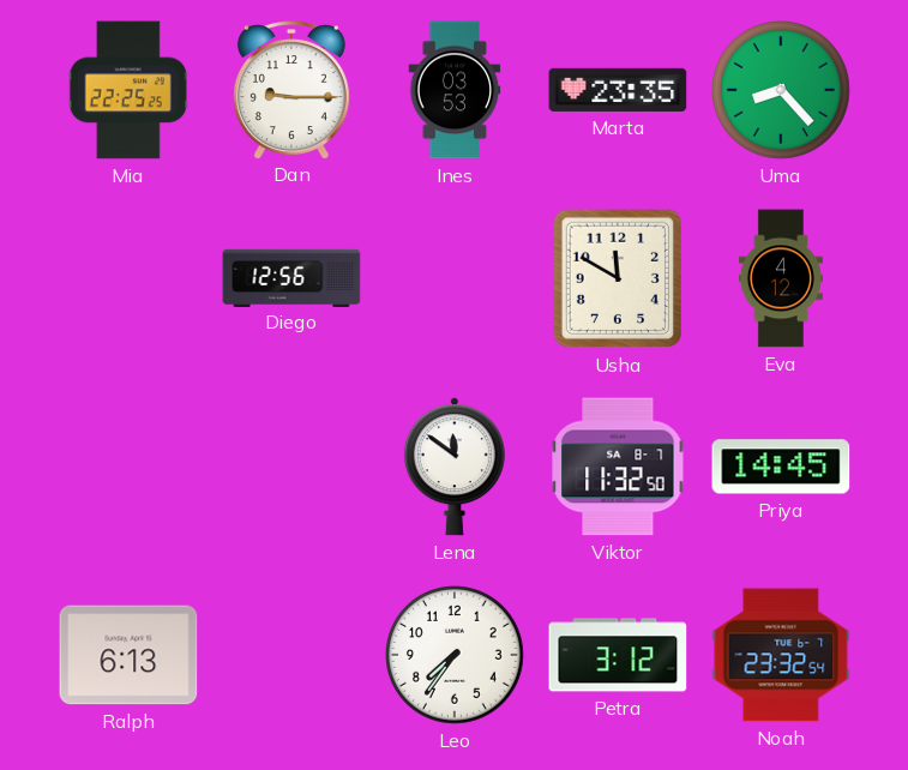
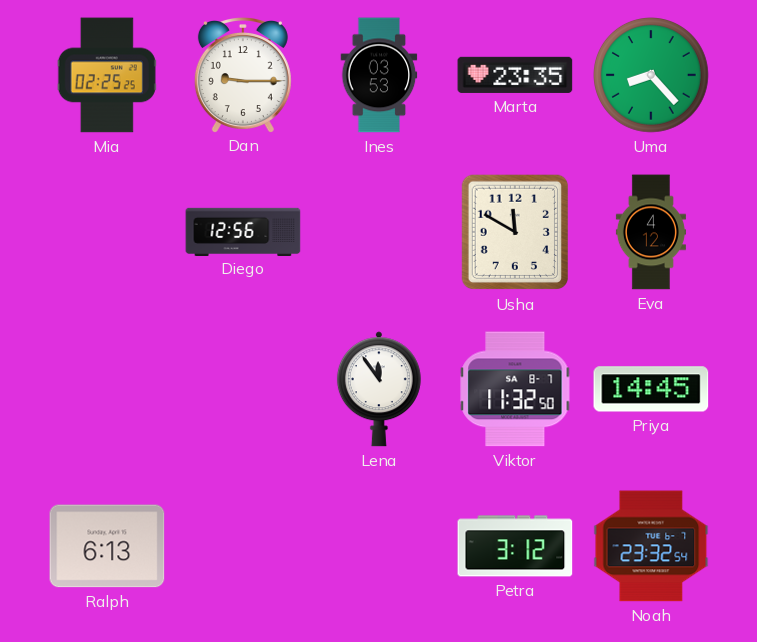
Mia: 22:25 -> 02:25
Lena: 11:51 -> 11:54
Leo: 7:36 -> none
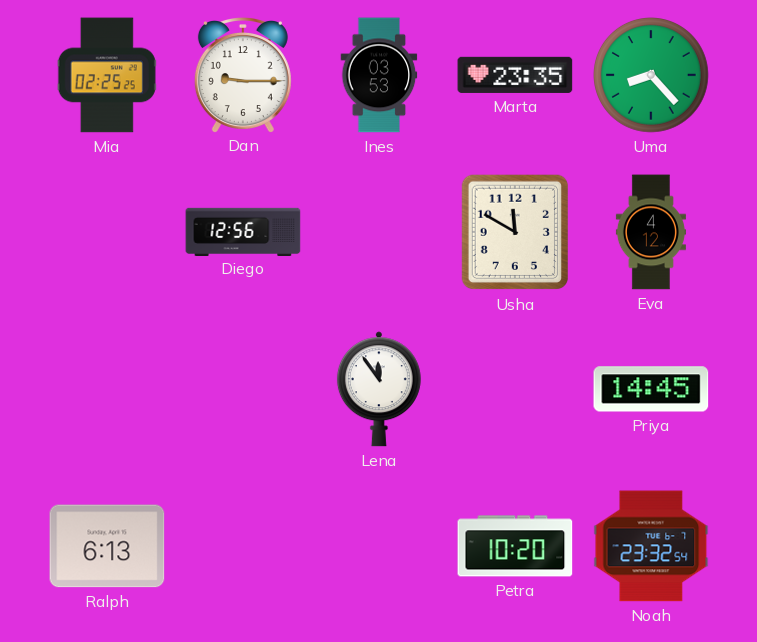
Viktor: 11:32 -> none
Petra: 3:12 -> 10:20
